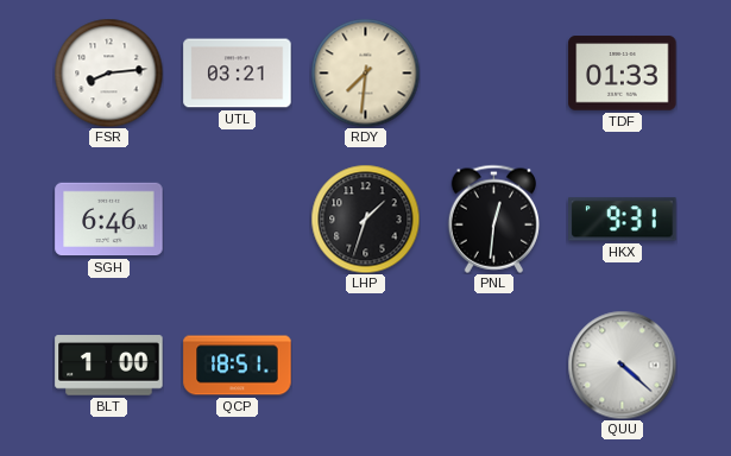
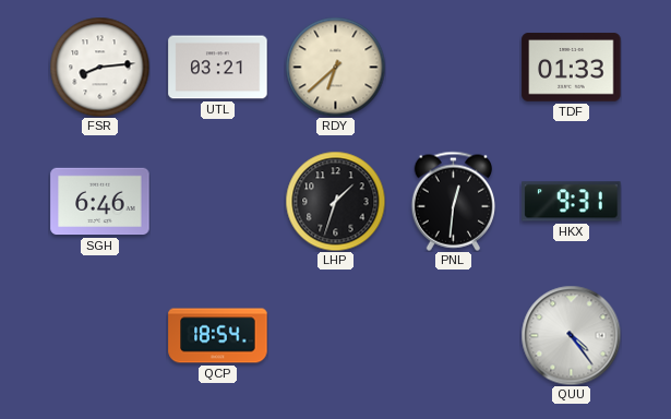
RDY: 7:31 -> 6:38
BLT: 1:00 -> none
QCP: 18:51 -> 18:54
QUU: 4:22 -> 4:24
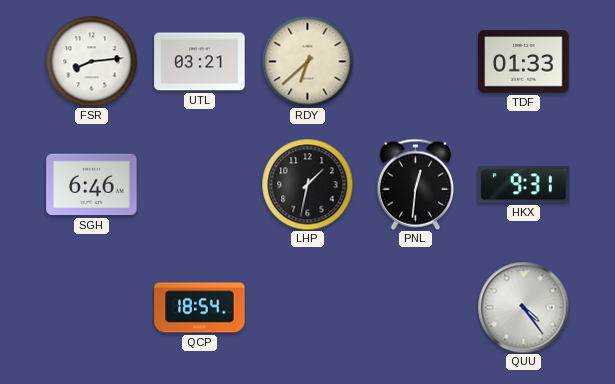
LHP: 1:33 -> 1:32
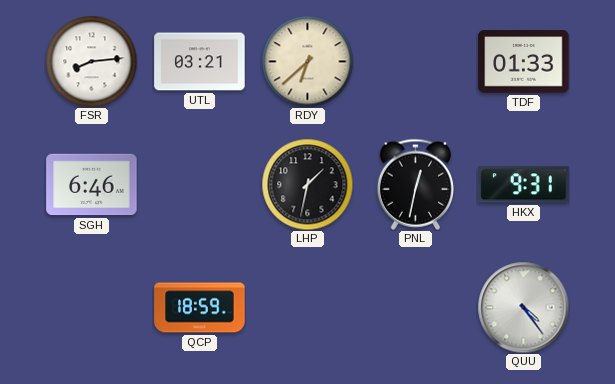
PNL: 12:31 -> 12:32
QCP: 18:54 -> 18:59
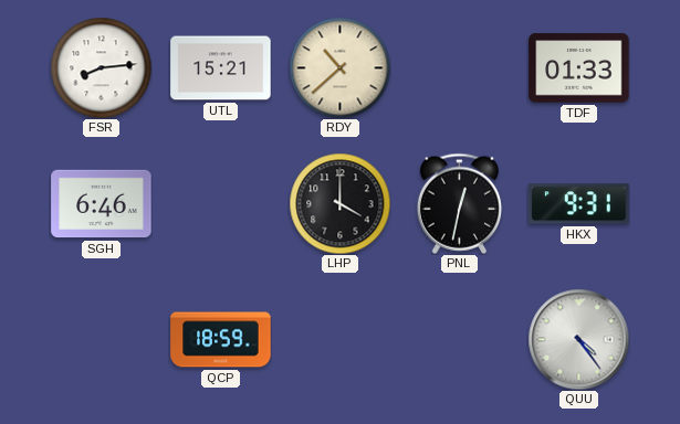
UTL: 03:21 -> 15:21
RDY: 6:38 -> 10:38
LHP: 1:32 -> 4:00
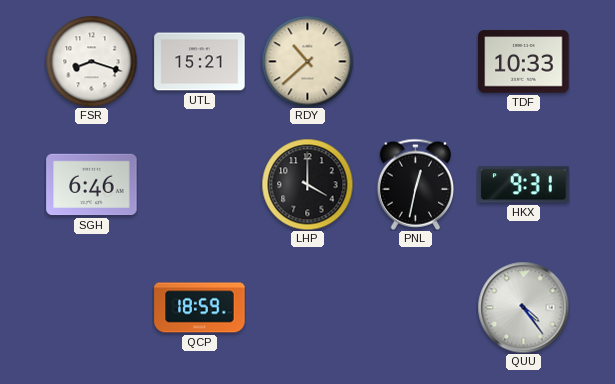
FSR: 8:14 -> 8:18
TDF: 01:33 -> 10:33
